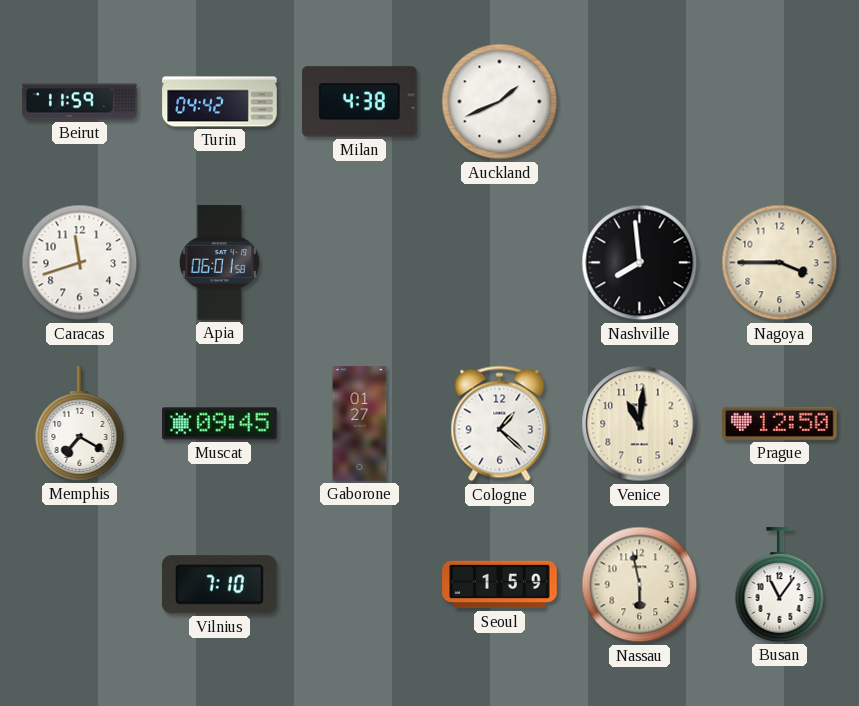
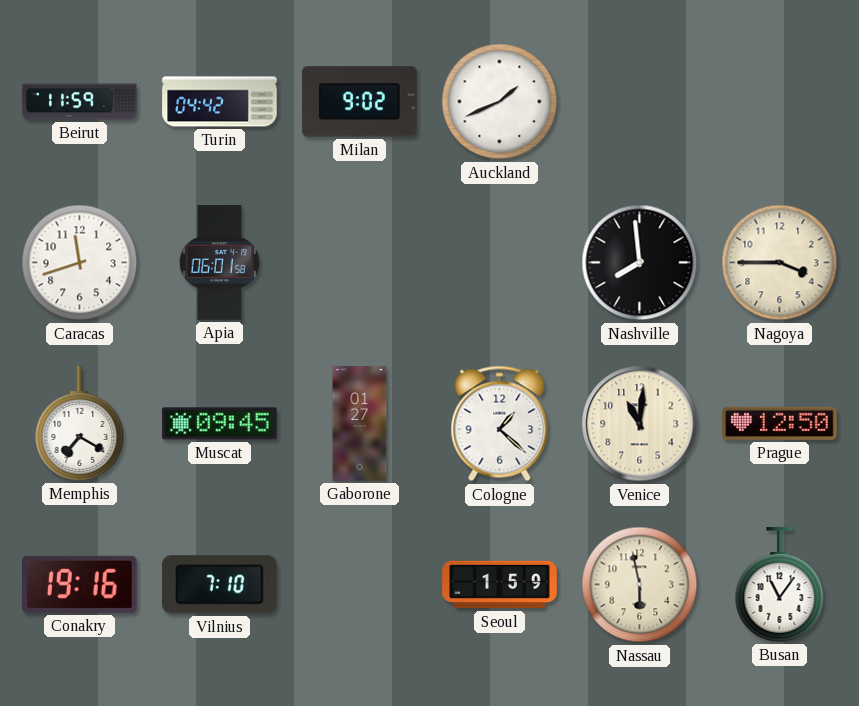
Milan: 4:38 -> 9:02
Conakry: none -> 19:16
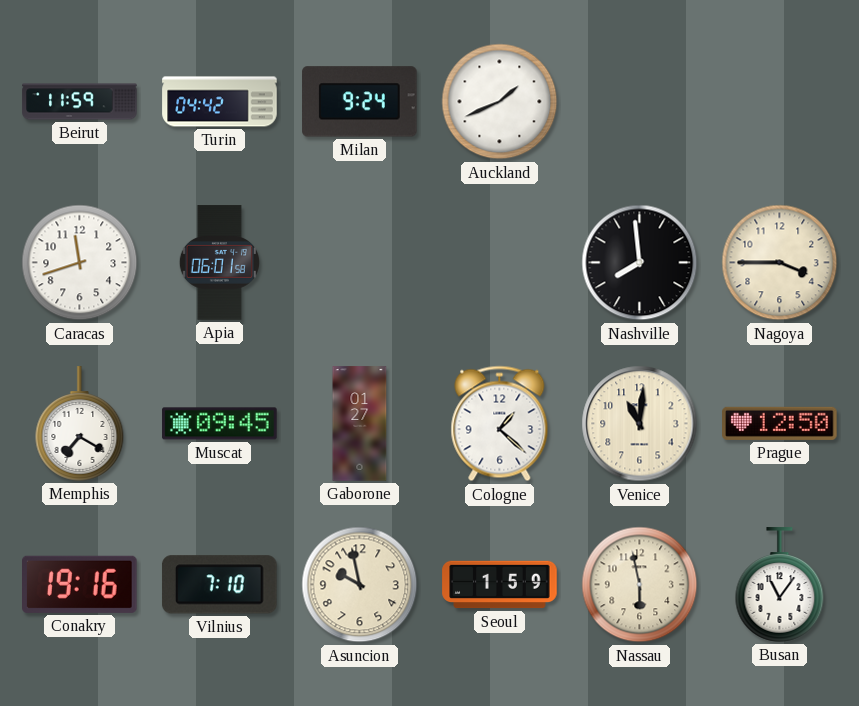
Milan: 9:02 -> 9:24
Asuncion: none -> 9:58
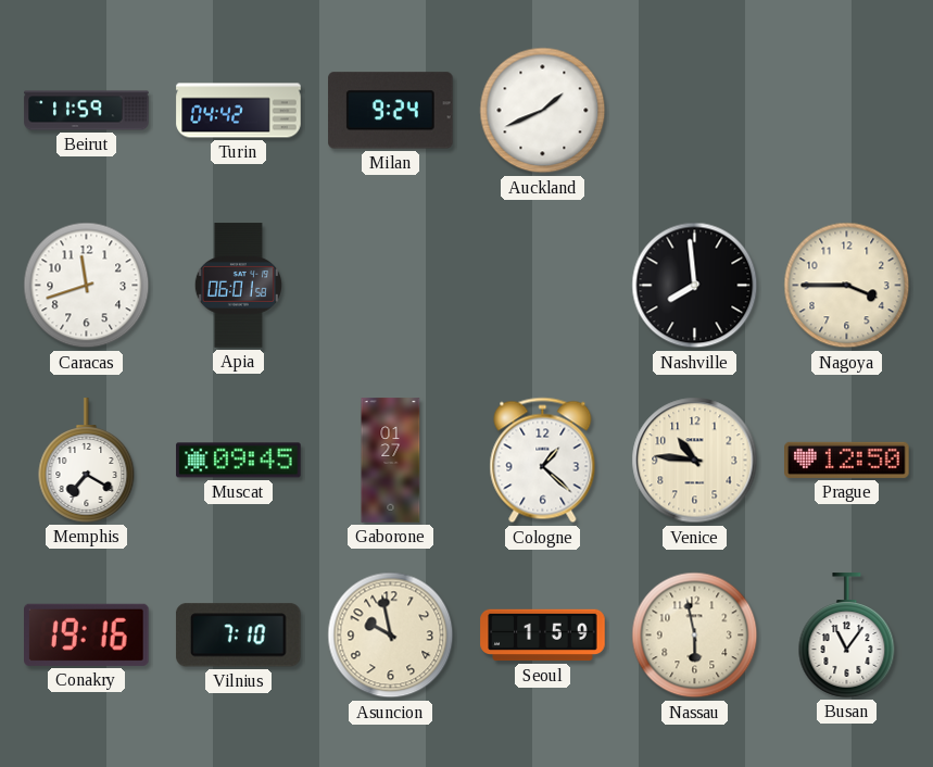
Venice: 11:01 -> 10:46
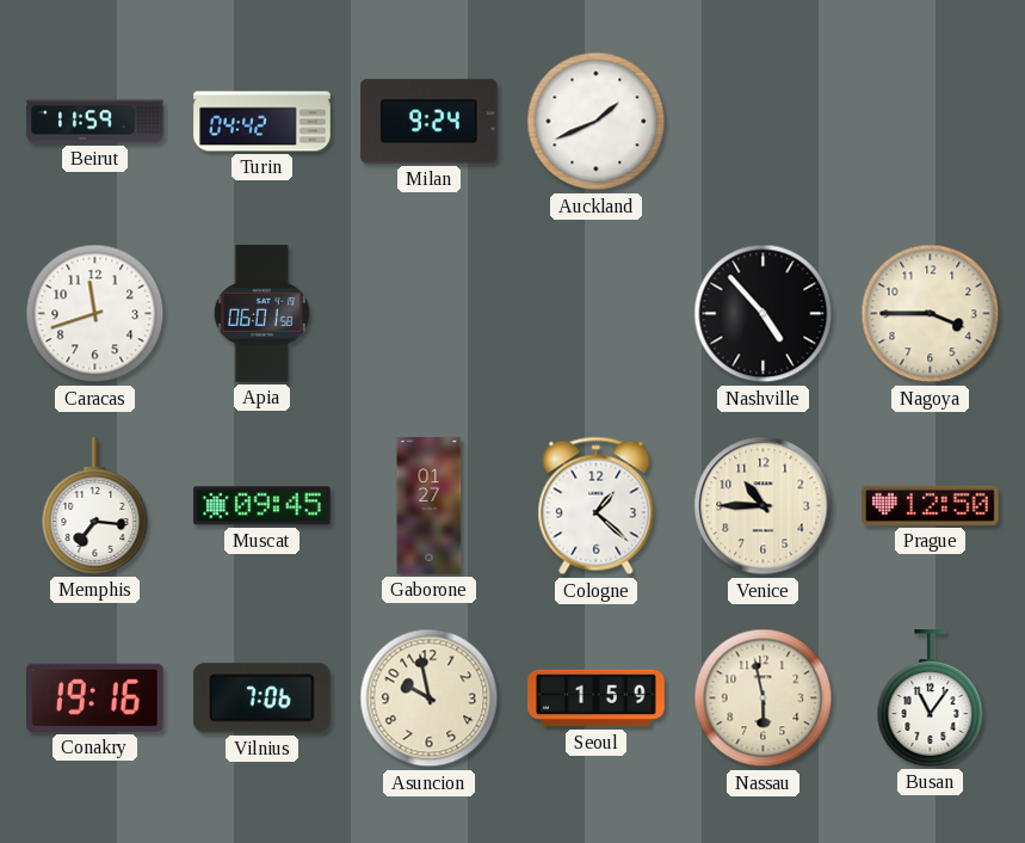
Nashville: 7:59 -> 4:53
Memphis: 7:20 -> 7:16
Venice: 10:46 -> 10:45
Vilnius: 7:10 -> 7:06
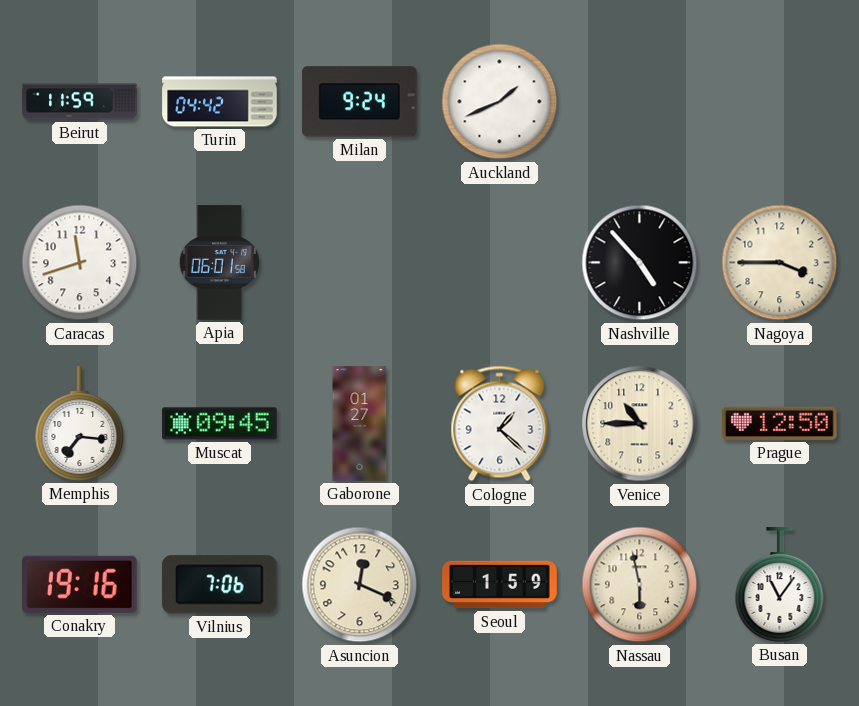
Asuncion: 9:58 -> 12:19
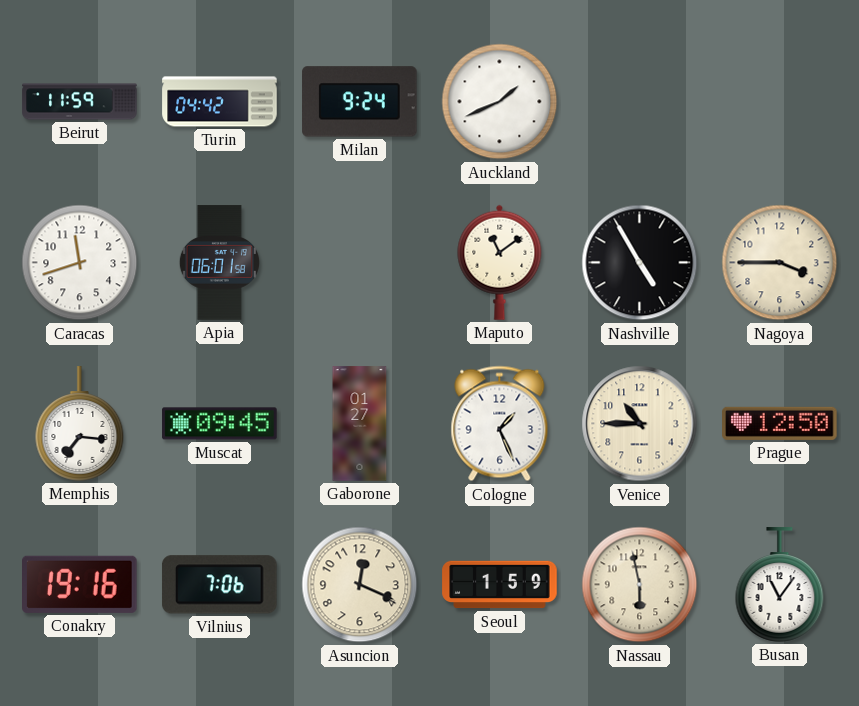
Maputo: none -> 11:09
Nashville: 4:53 -> 4:55
Cologne: 1:22 -> 1:26
